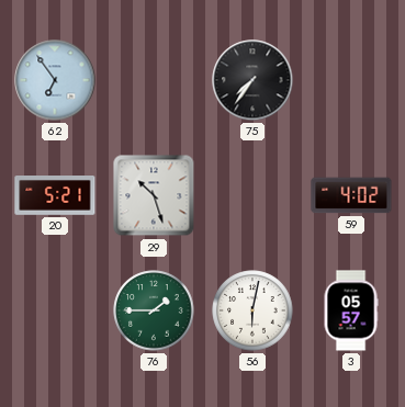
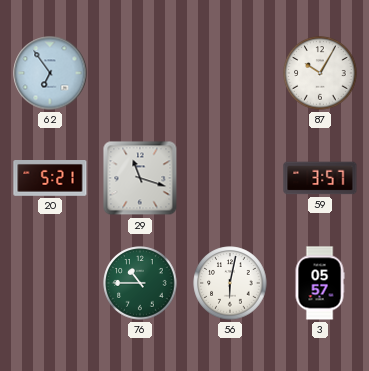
75: 7:36 -> none
87: none -> 10:05
29: 10:27 -> 11:18
59: 4:02 -> 3:57
76: 1:45 -> 10:45
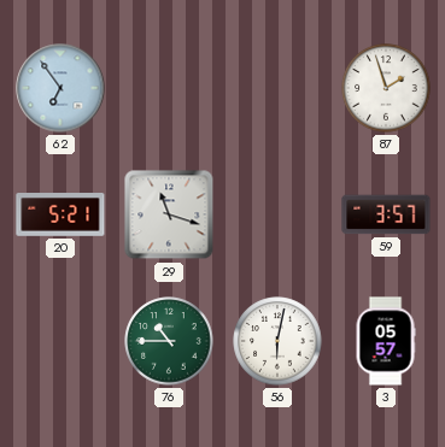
87: 10:05 -> 1:57
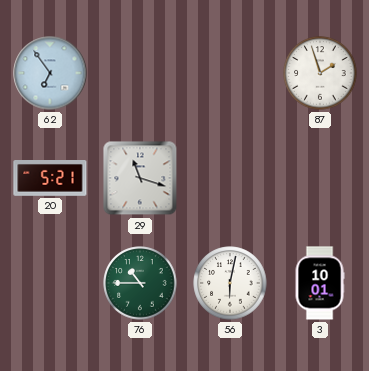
59: 3:57 -> none
3: 05:57 -> 10:01
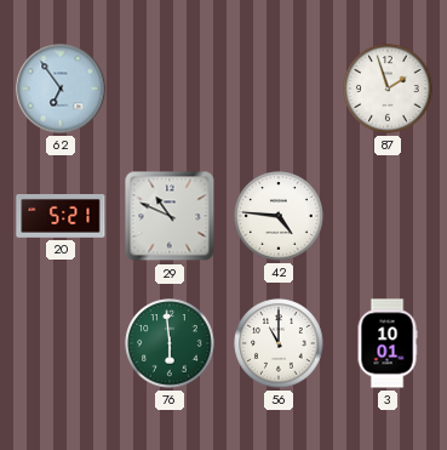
29: 11:18 -> 10:49
42: none -> 4:46
76: 10:45 -> 5:59
56: 6:02 -> 11:00
